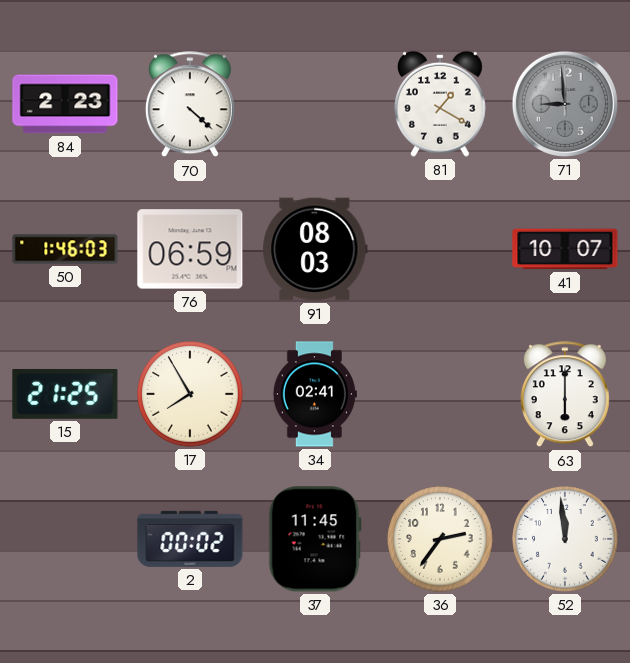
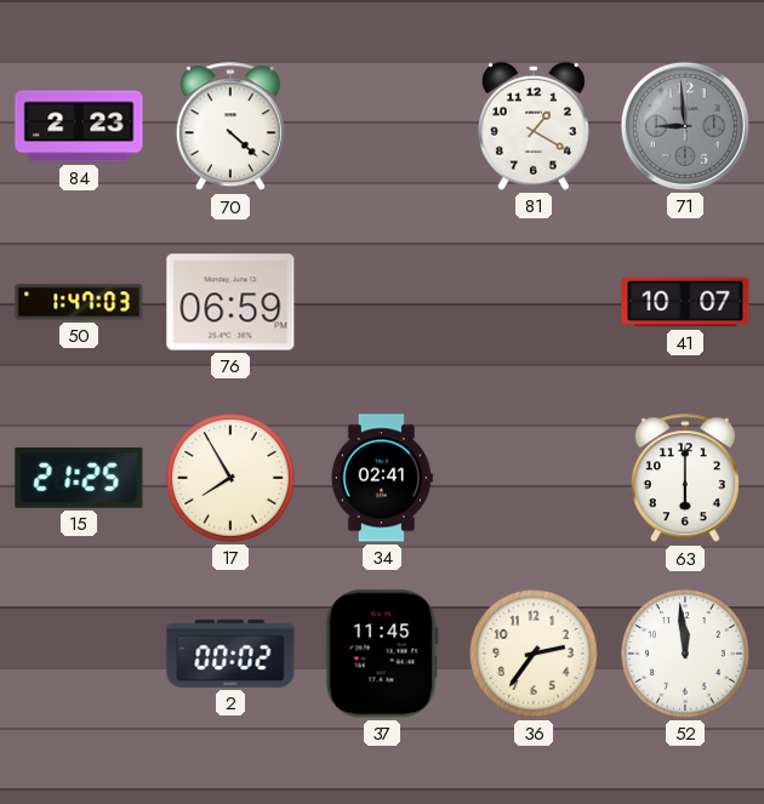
50: 1:46 -> 1:47
91: 08:03 -> none
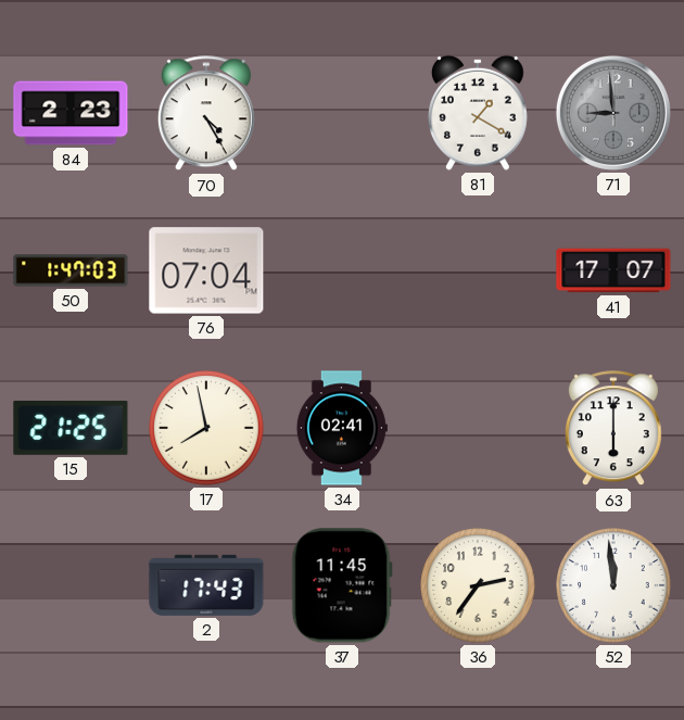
70: 4:22 -> 4:25
76: 06:59 -> 07:04
41: 10:07 -> 17:07
17: 7:55 -> 7:58
2: 00:02 -> 17:43
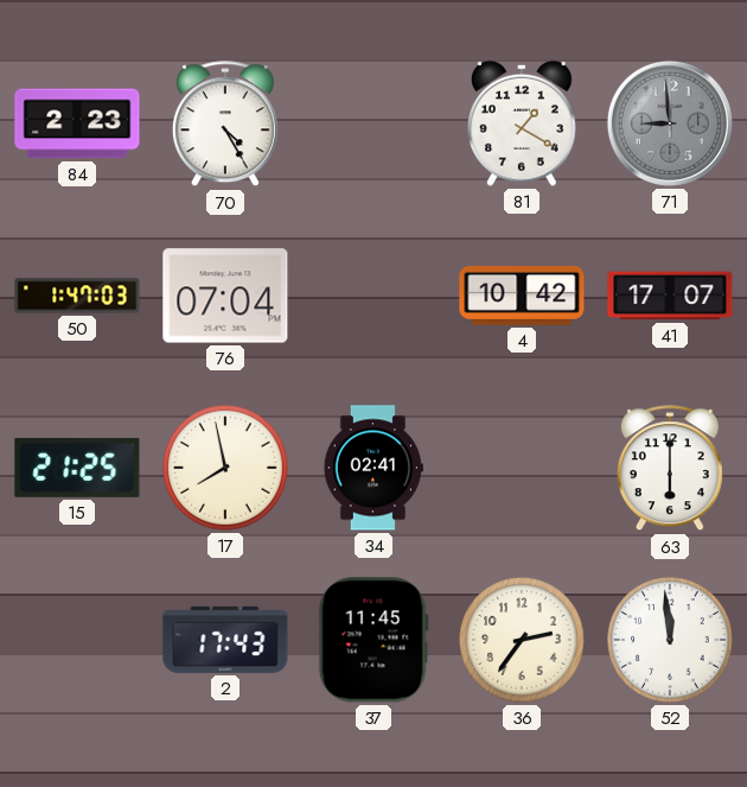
4: none -> 10:42
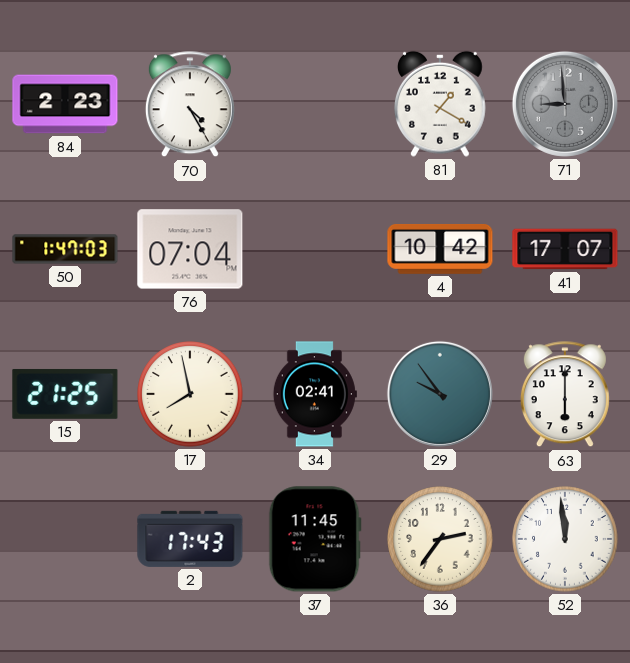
29: none -> 9:54
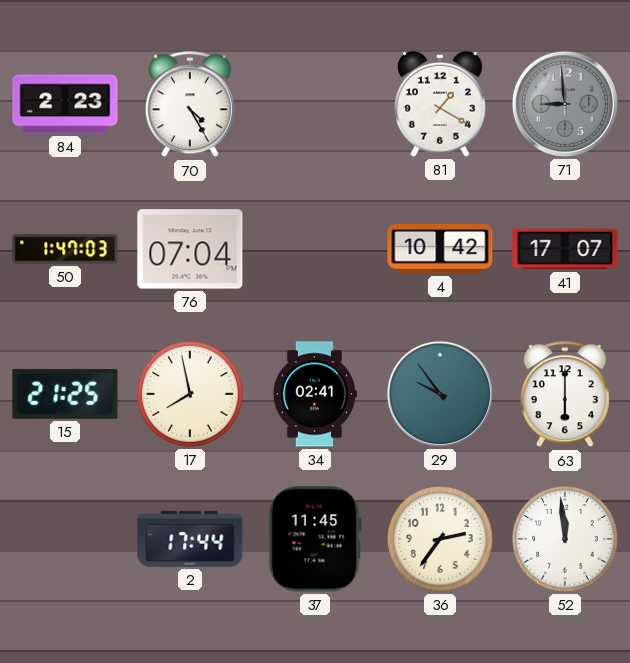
2: 17:43 -> 17:44
